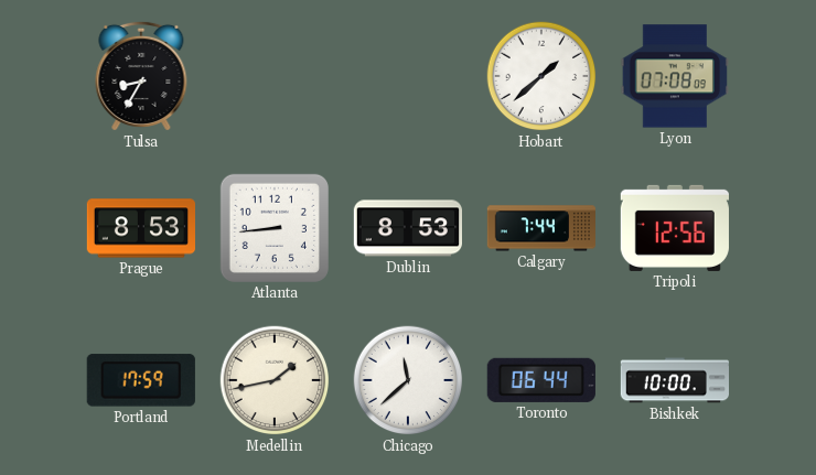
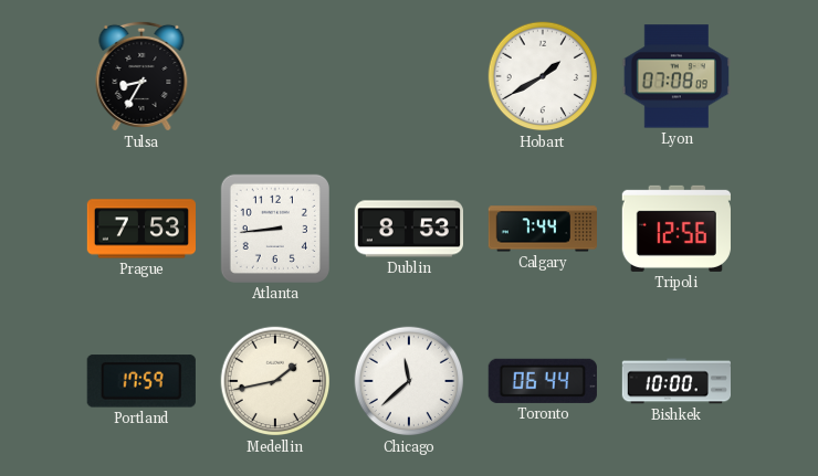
Hobart: 1:38 -> 1:40
Prague: 8:53 -> 7:53
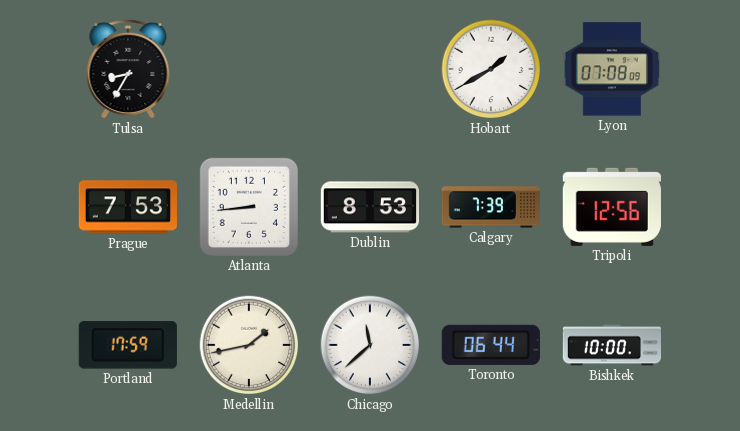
Calgary: 7:44 -> 7:39
